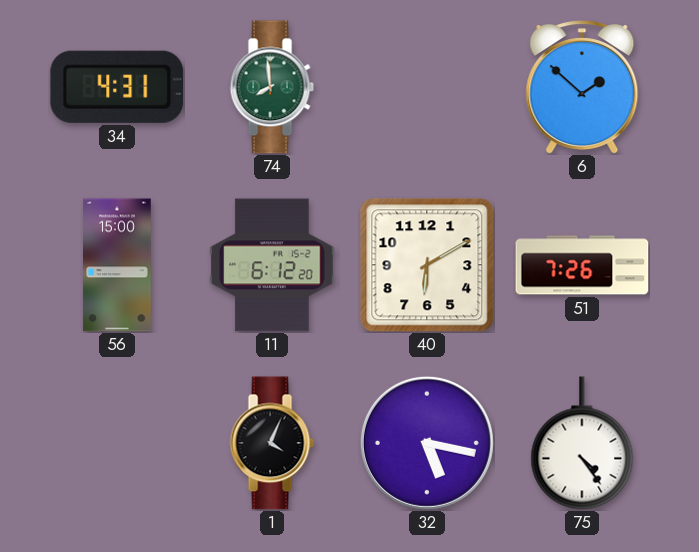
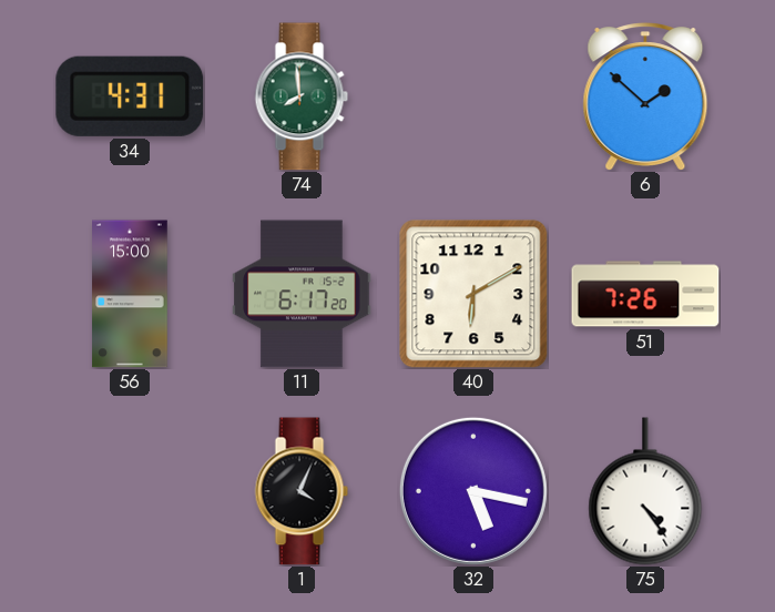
11: 6:12 -> 6:17
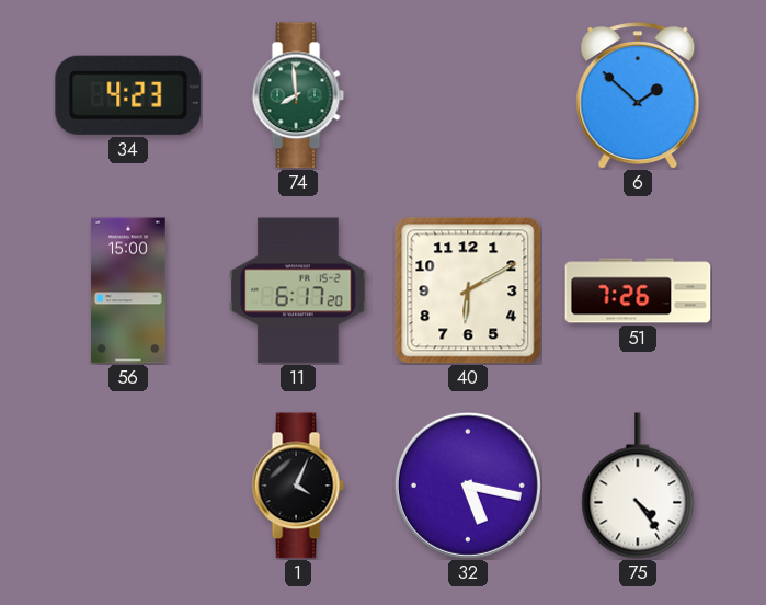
34: 4:31 -> 4:23
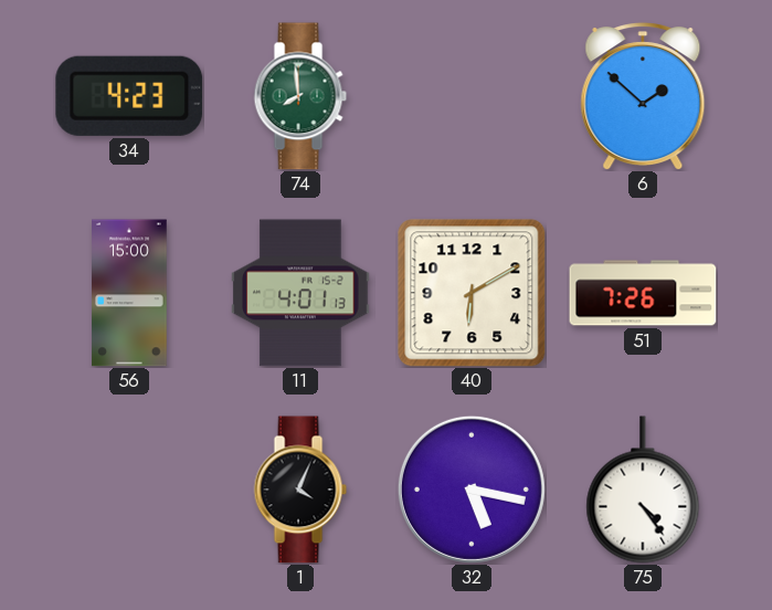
11: 6:17 -> 4:01
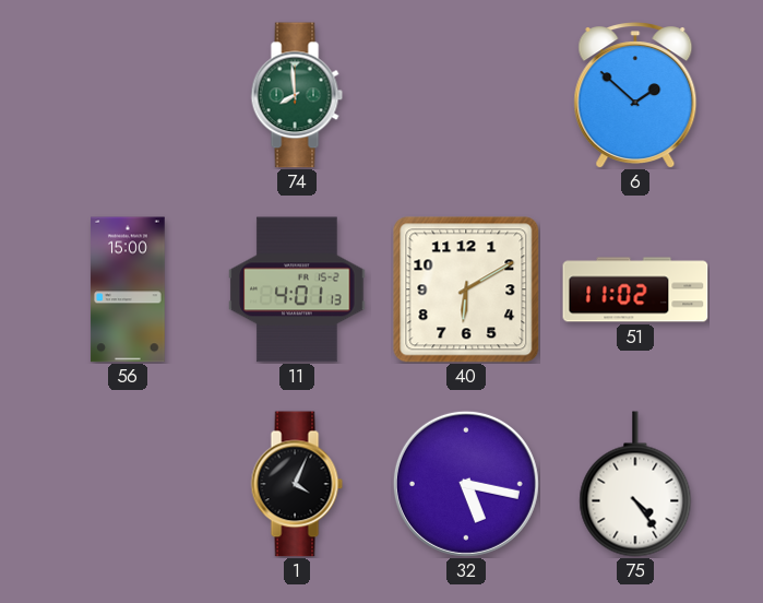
34: 4:23 -> none
51: 7:26 -> 11:02
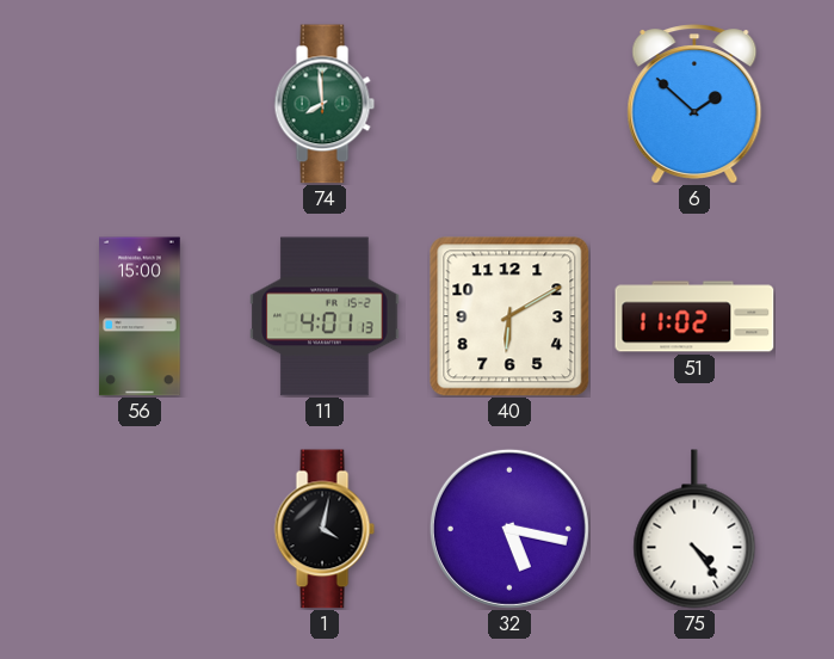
1: 4:04 -> 4:02
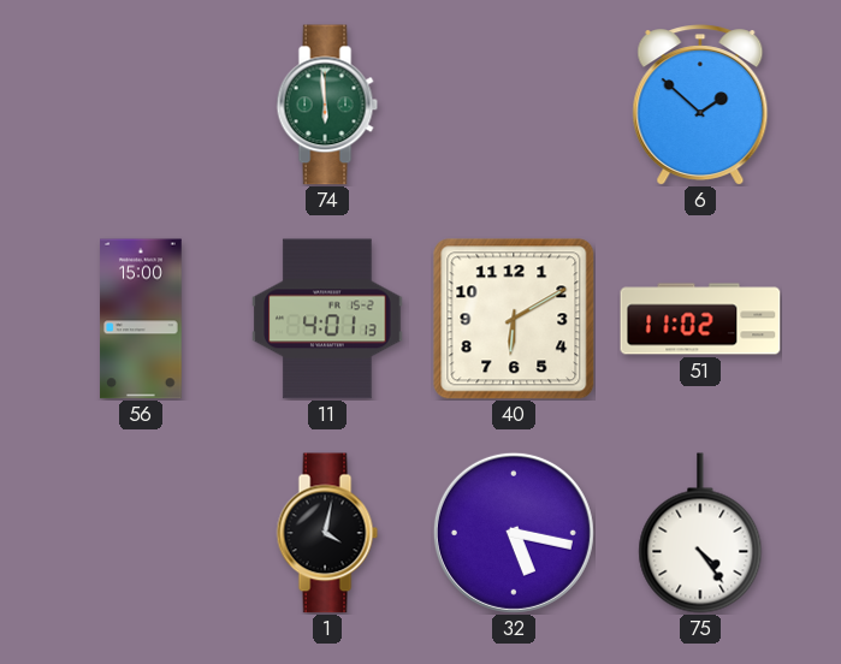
74: 7:59 -> 5:59
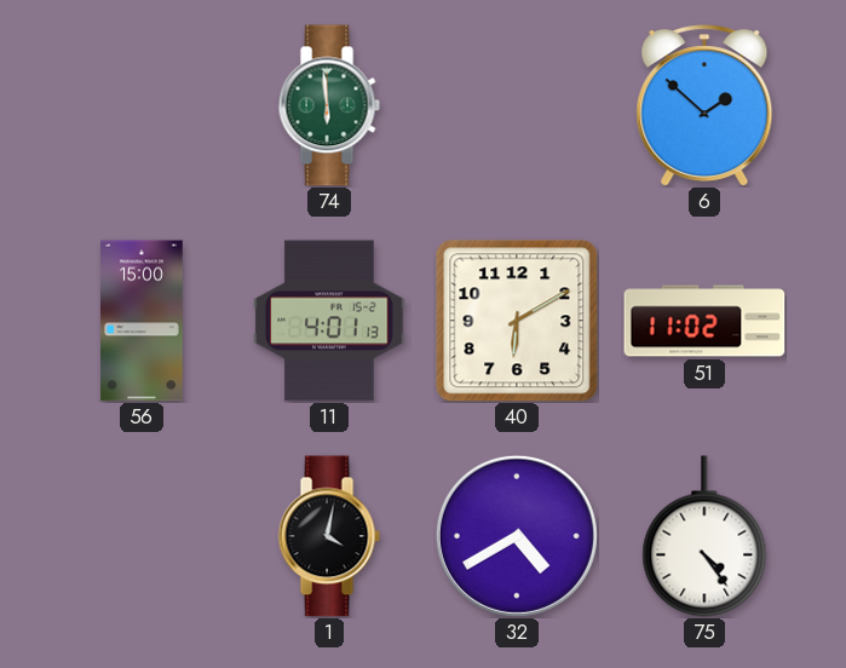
32: 5:17 -> 4:40
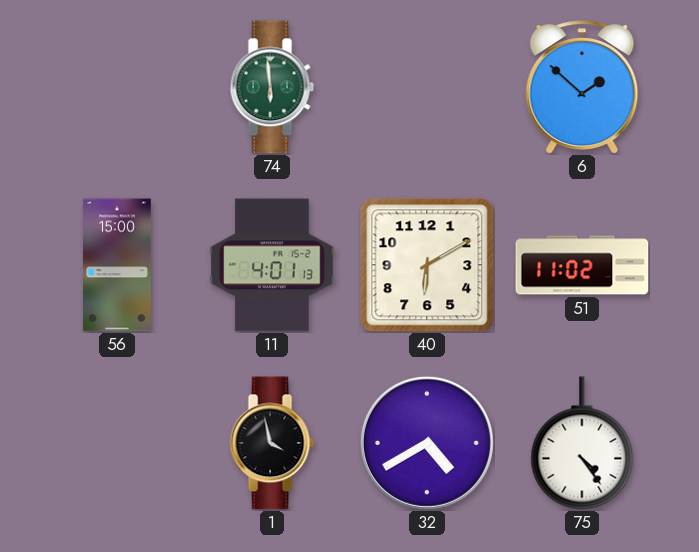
1: 4:02 -> 3:58
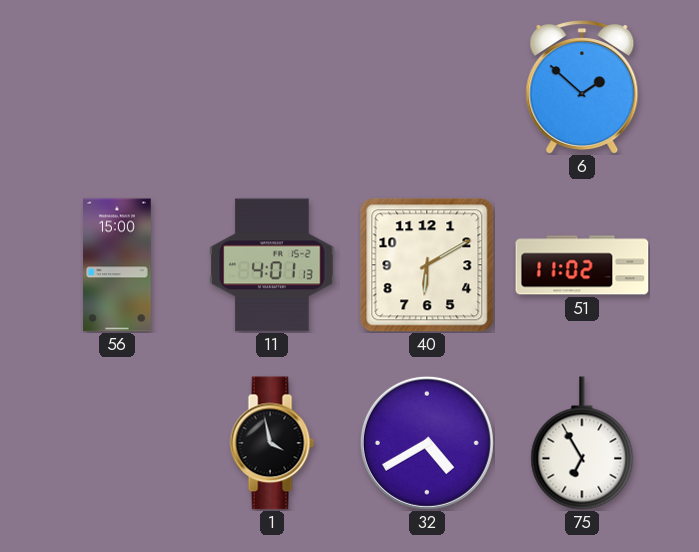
74: 5:59 -> none
75: 4:24 -> 6:55
